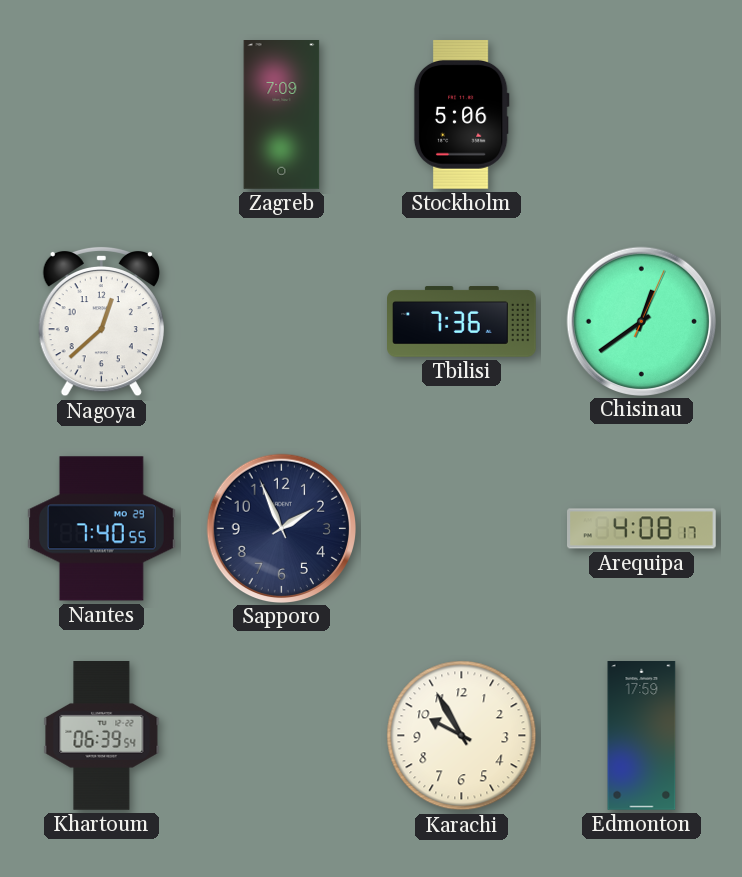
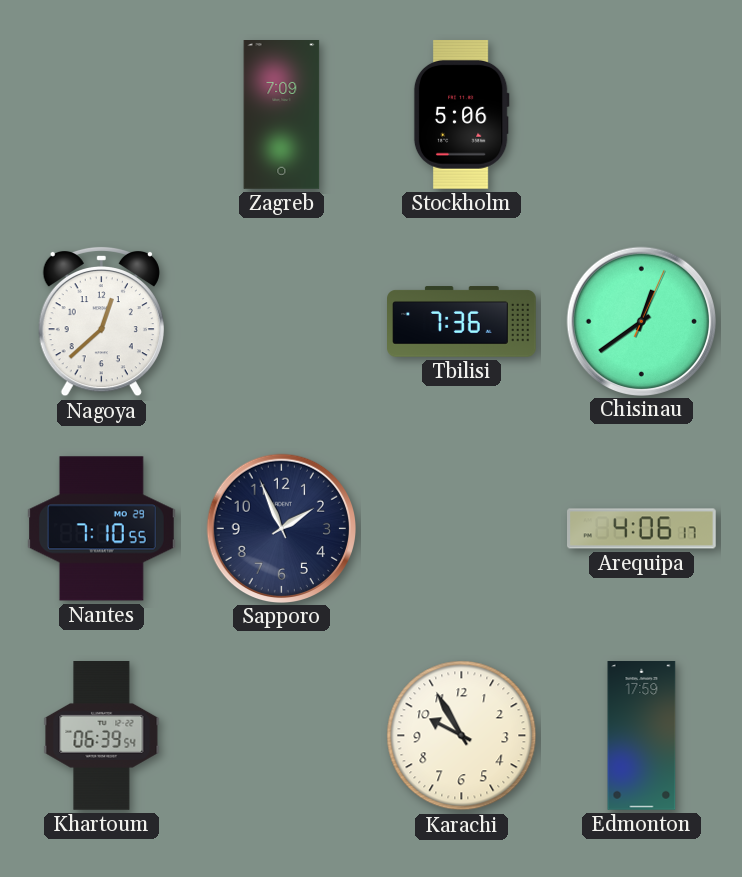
Nantes: 7:40 -> 7:10
Arequipa: 4:08 -> 4:06
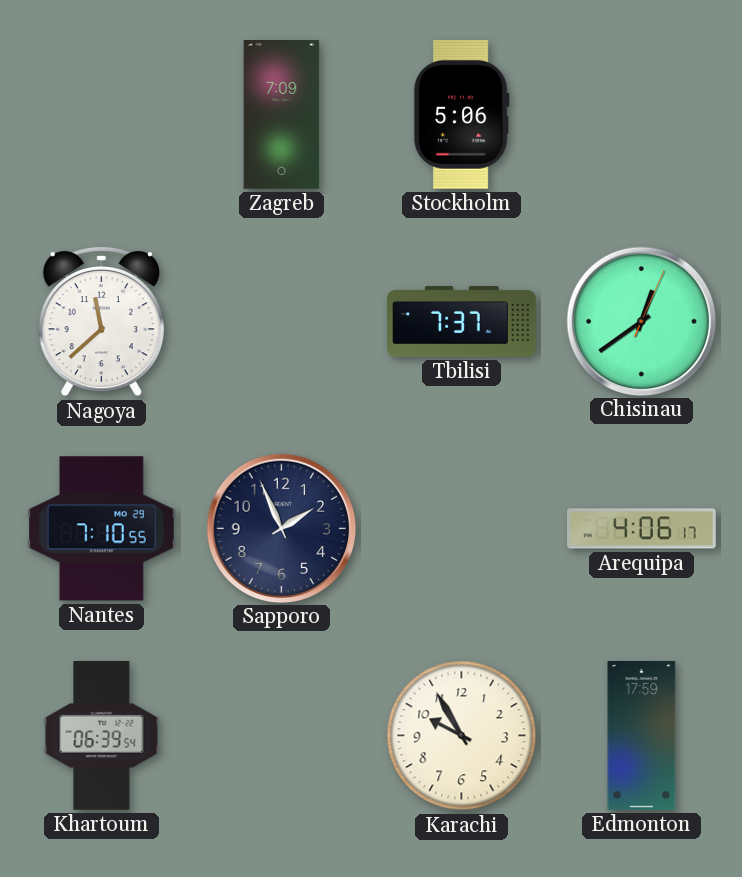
Nagoya: 12:38 -> 11:38
Tbilisi: 7:36 -> 7:37
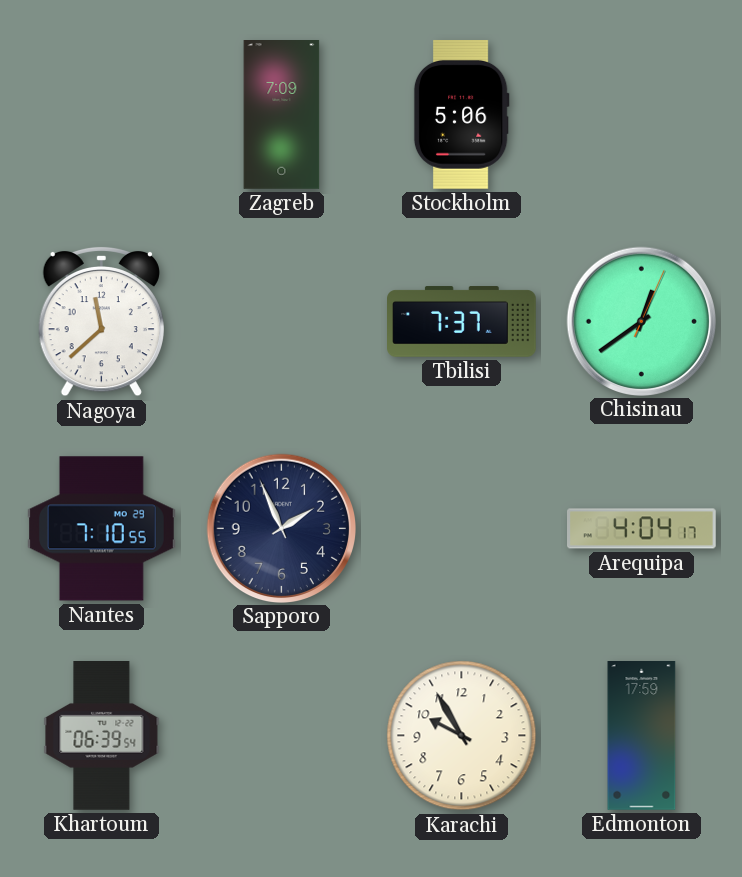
Arequipa: 4:06 -> 4:04
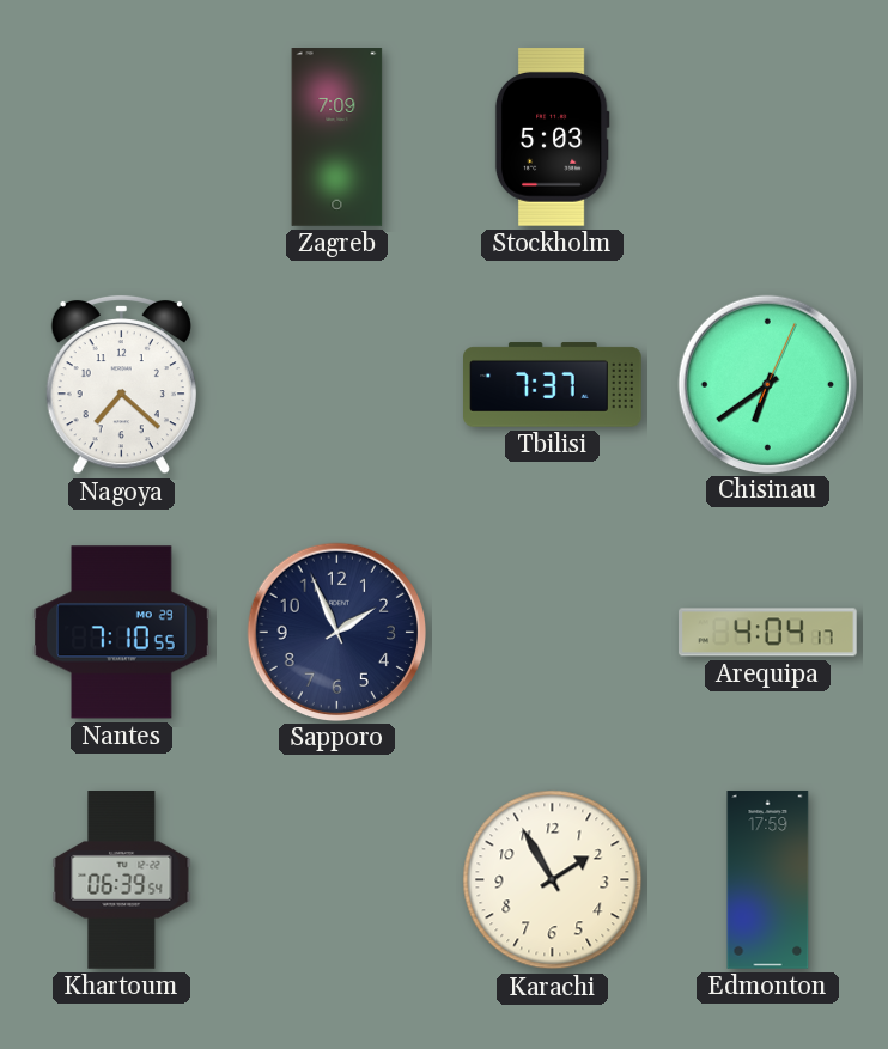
Stockholm: 5:06 -> 5:03
Nagoya: 11:38 -> 7:22
Chisinau: 12:39 -> 6:39
Karachi: 9:55 -> 1:55
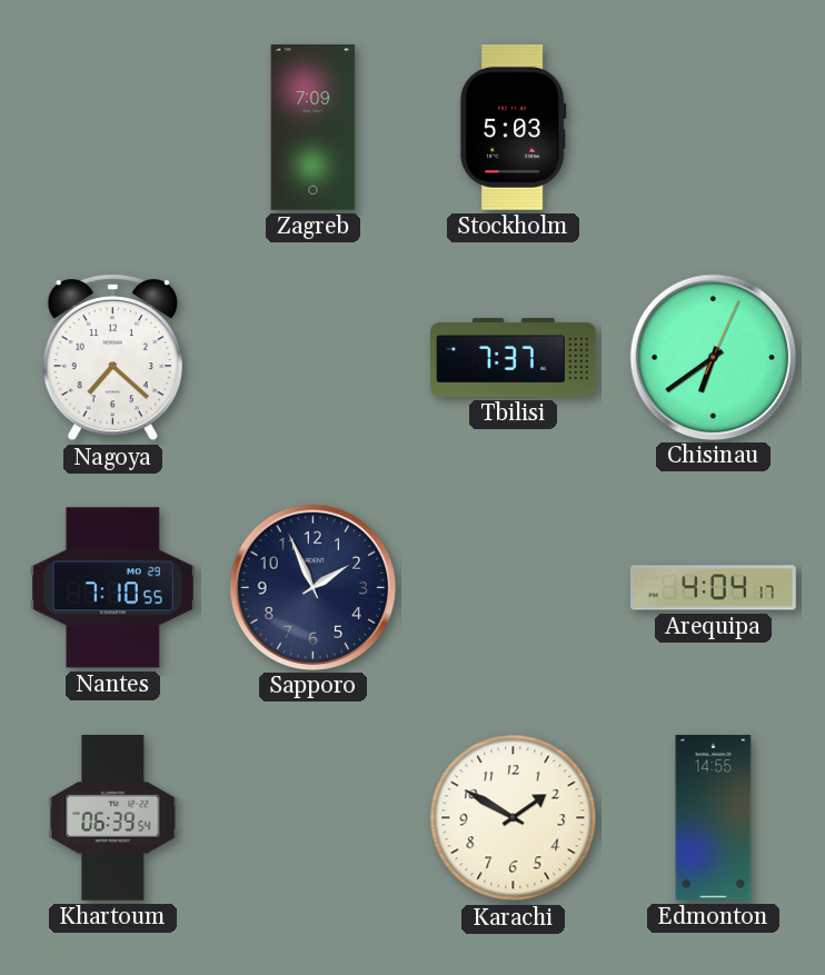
Karachi: 1:55 -> 1:50
Edmonton: 17:59 -> 14:55
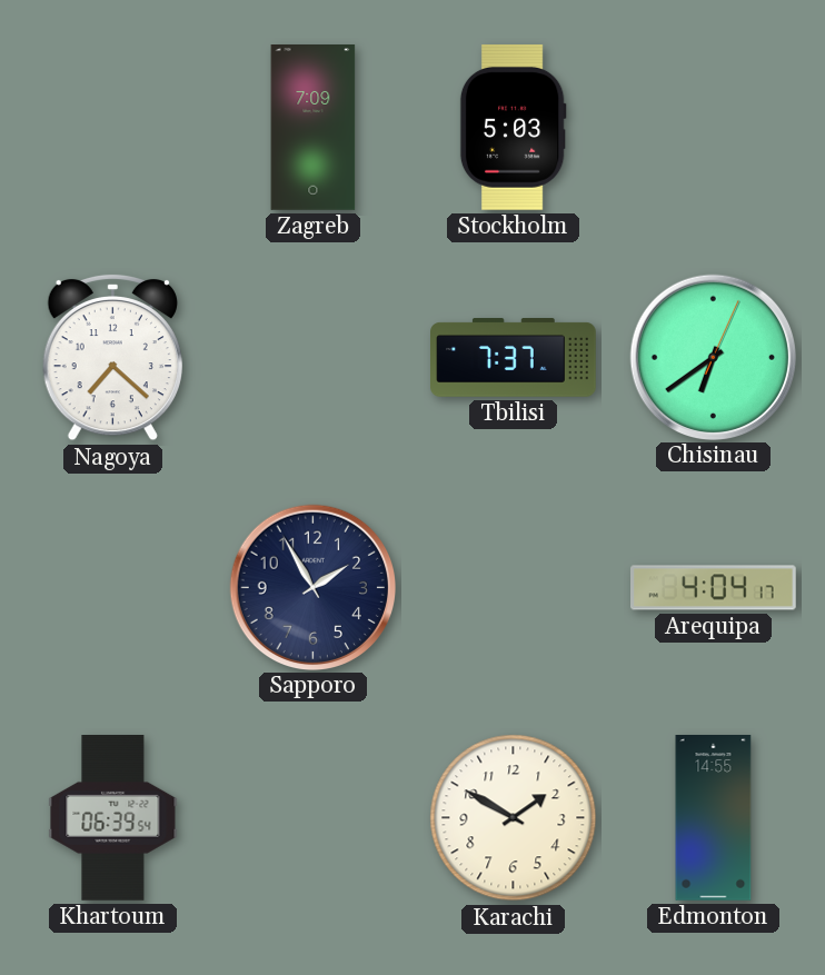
Nantes: 7:10 -> none
Sapporo: 1:56 -> 1:55
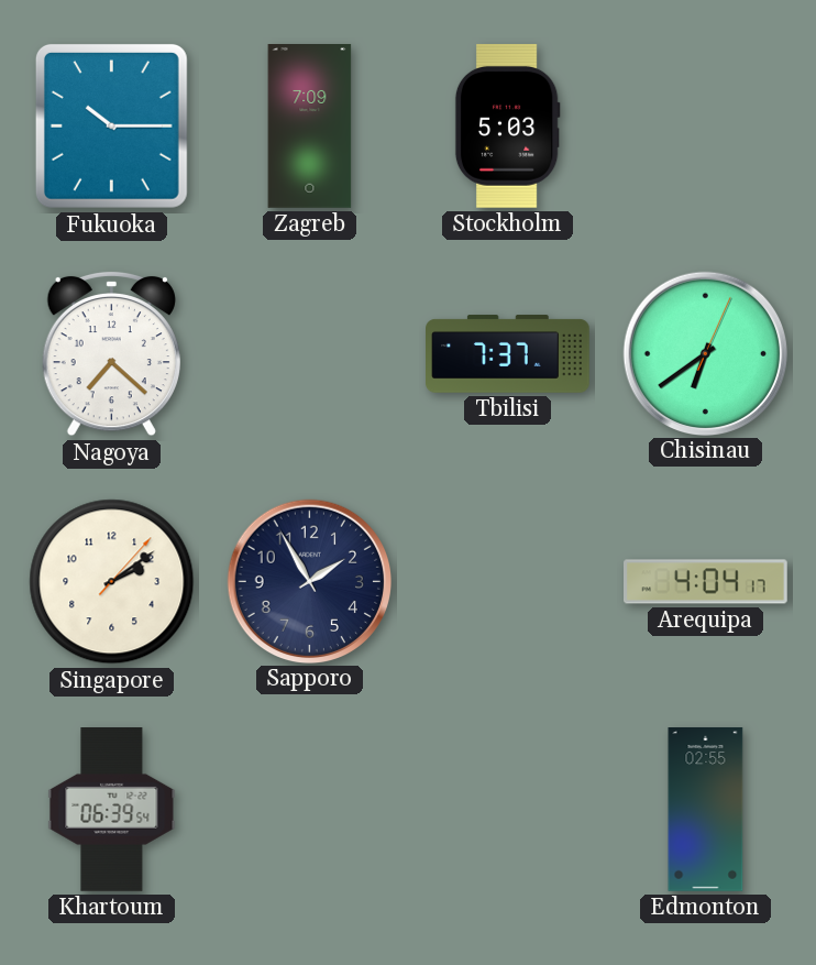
Fukuoka: none -> 10:15
Singapore: none -> 2:09
Karachi: 1:50 -> none
Edmonton: 14:55 -> 02:55
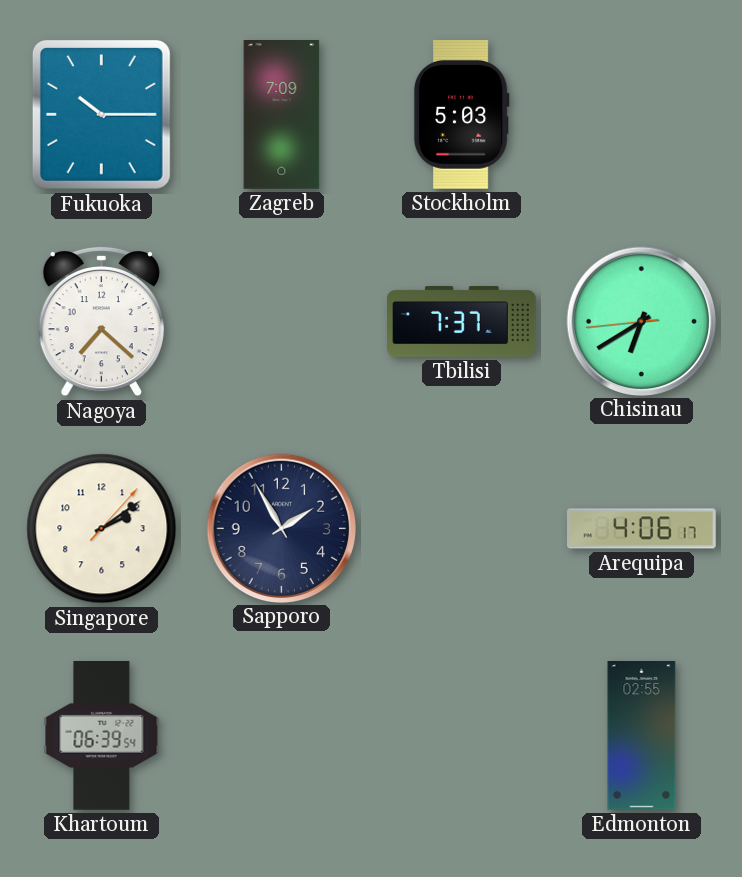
Chisinau: 6:39:04 -> 6:39:44
Arequipa: 4:04 -> 4:06
